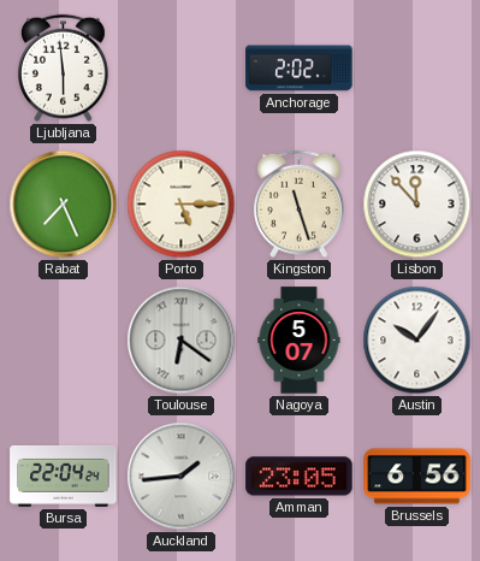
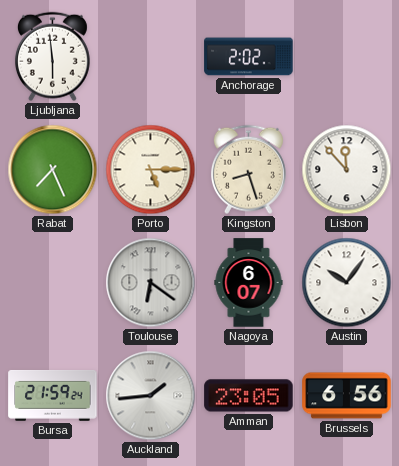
Kingston: 11:27 -> 8:27
Nagoya: 5:07 -> 6:07
Bursa: 22:04 -> 21:59
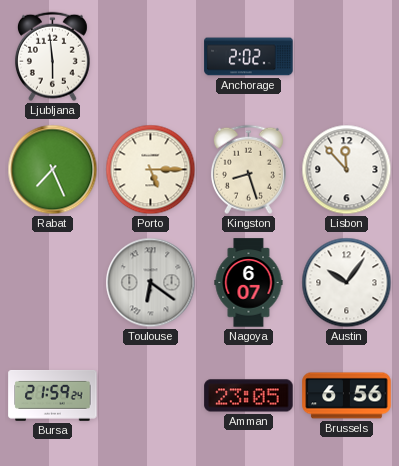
Auckland: 1:44 -> none
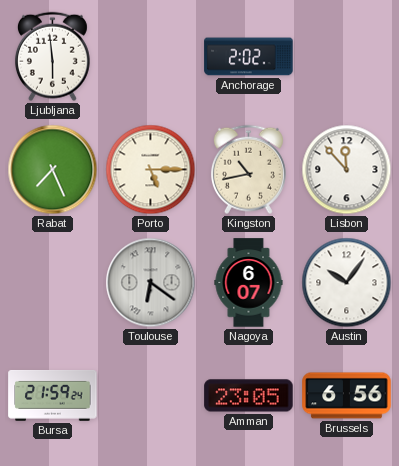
Kingston: 8:27 -> 10:43
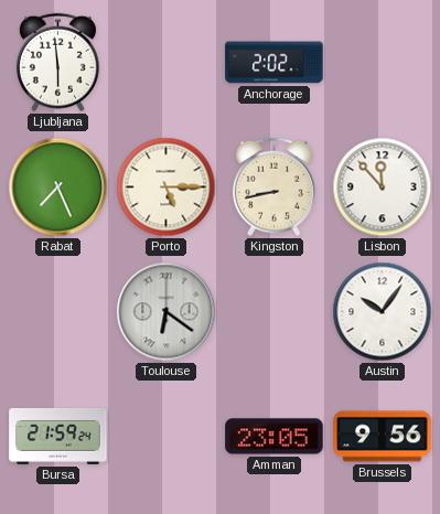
Kingston: 10:43 -> 8:43
Nagoya: 6:07 -> none
Brussels: 6:56 -> 9:56
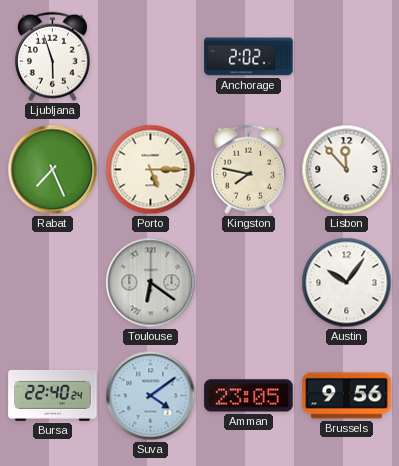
Ljubljana: 5:59 -> 5:57
Kingston: 8:43 -> 7:47
Bursa: 21:59 -> 22:40
Suva: none -> 4:09
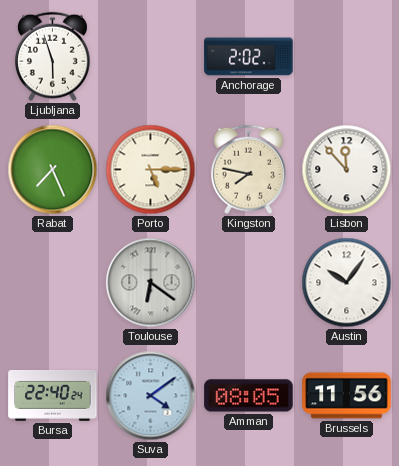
Amman: 23:05 -> 08:05
Brussels: 9:56 -> 11:56
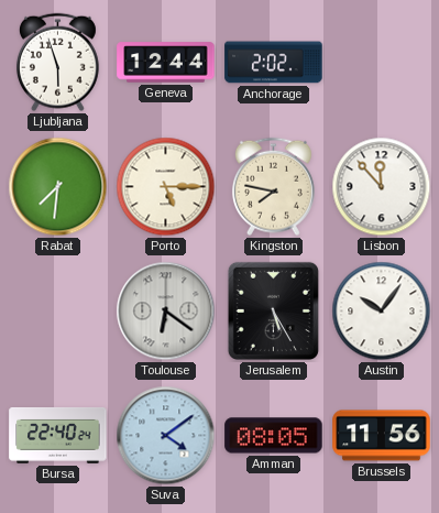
Geneva: none -> 12:44
Rabat: 7:26 -> 7:31
Jerusalem: none -> 5:25
